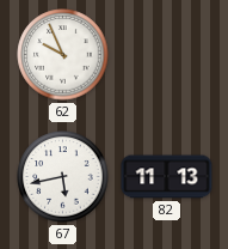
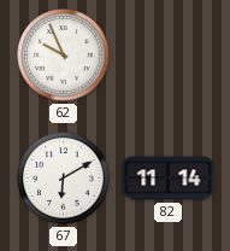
67: 5:43 -> 6:10
82: 11:13 -> 11:14
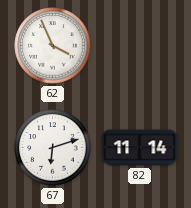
62: 9:56 -> 3:56
67: 6:10 -> 6:12
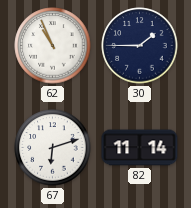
62: 3:56 -> 10:56
30: none -> 1:45
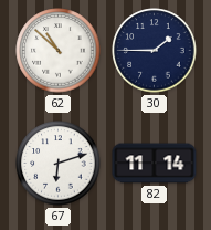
62: 10:56 -> 10:52
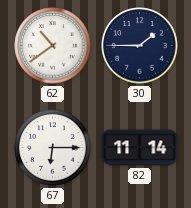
62: 10:52 -> 10:39
67: 6:12 -> 6:15
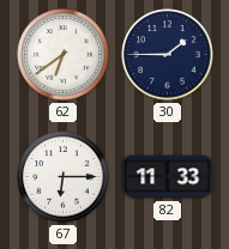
62: 10:39 -> 6:39
82: 11:14 -> 11:33
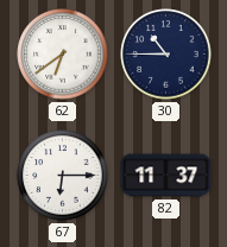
30: 1:45 -> 10:45
82: 11:33 -> 11:37
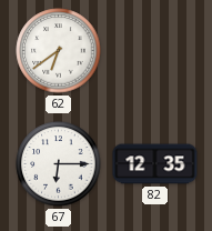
30: 10:45 -> none
82: 11:37 -> 12:35
